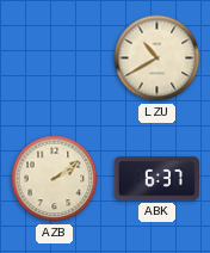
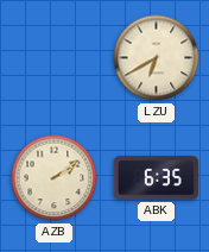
LZU: 10:40 -> 6:40
ABK: 6:37 -> 6:35
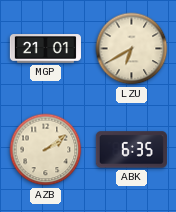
MGP: none -> 21:01
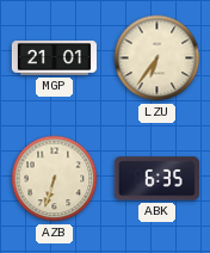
LZU: 6:40 -> 6:36
AZB: 2:09 -> 6:33
